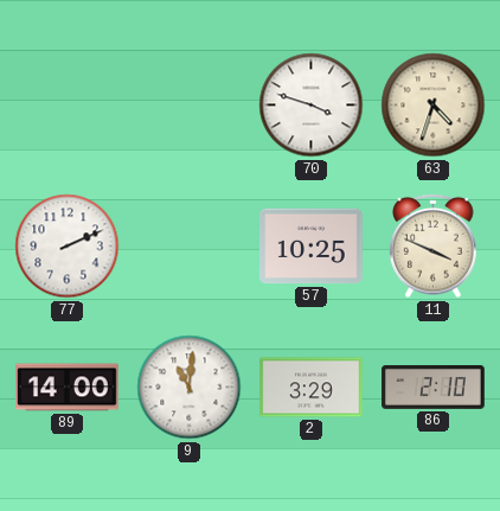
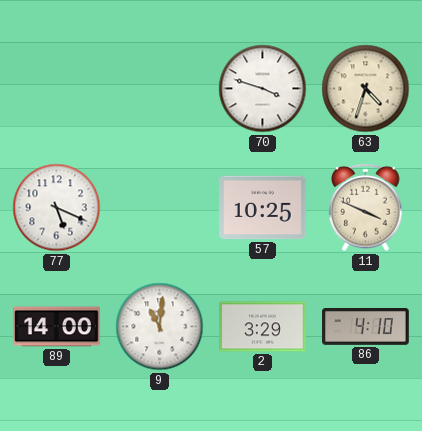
77: 2:11 -> 5:19
86: 2:10 -> 4:10
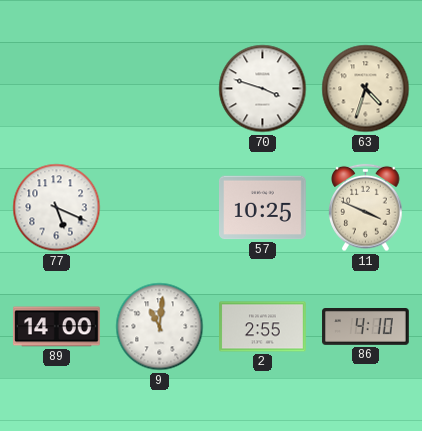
2: 3:29 -> 2:55
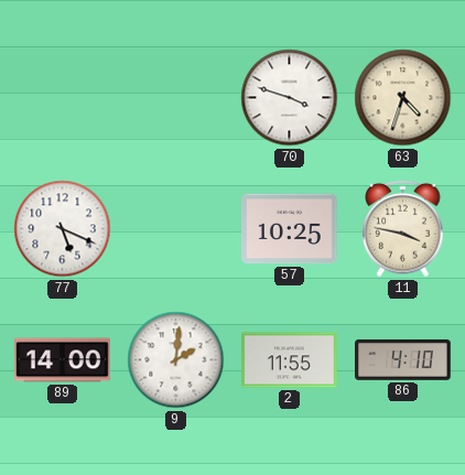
11: 3:49 -> 3:47
9: 11:01 -> 2:01
2: 2:55 -> 11:55
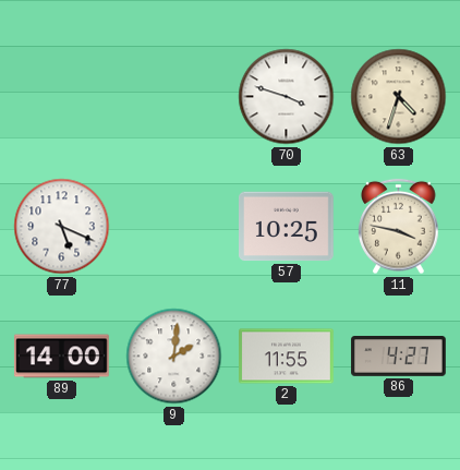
86: 4:10 -> 4:27
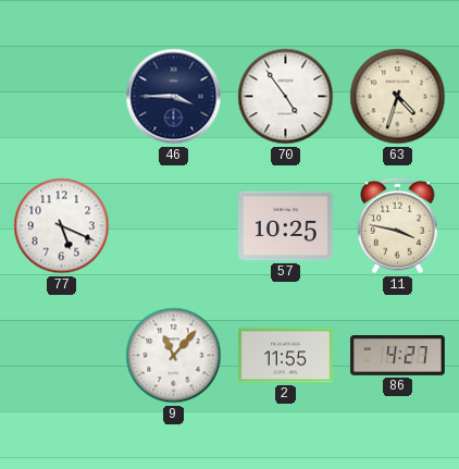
46: none -> 3:45
70: 3:48 -> 4:54
89: 14:00 -> none
9: 2:01 -> 11:07
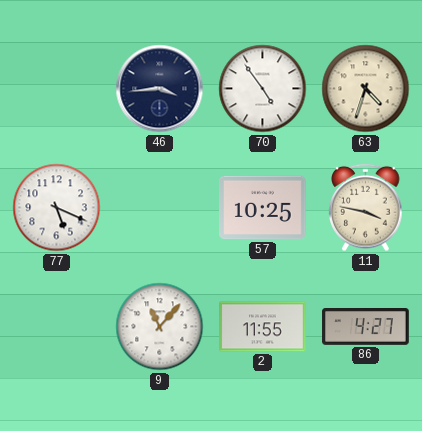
46: 3:45 -> 3:44
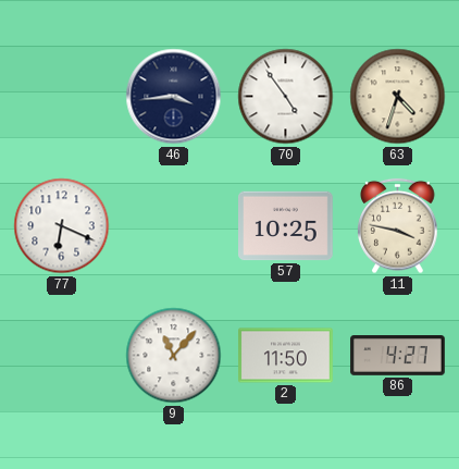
77: 5:19 -> 6:19
2: 11:55 -> 11:50
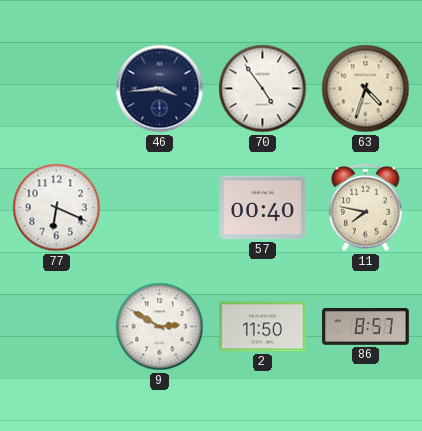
57: 10:25 -> 00:40
11: 3:47 -> 7:47
9: 11:07 -> 2:50
86: 4:27 -> 8:57
